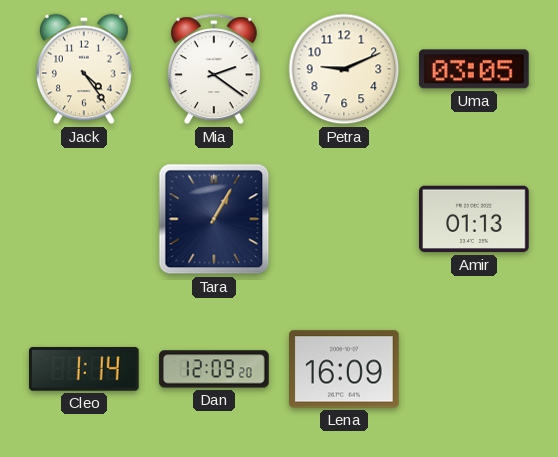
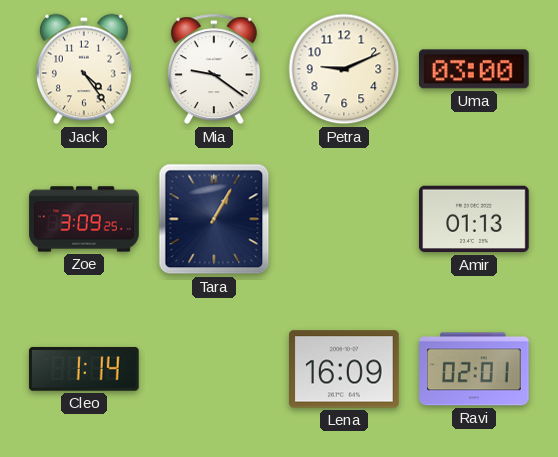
Mia: 2:21 -> 9:21
Uma: 03:05 -> 03:00
Zoe: none -> 3:09
Dan: 12:09 -> none
Ravi: none -> 02:01
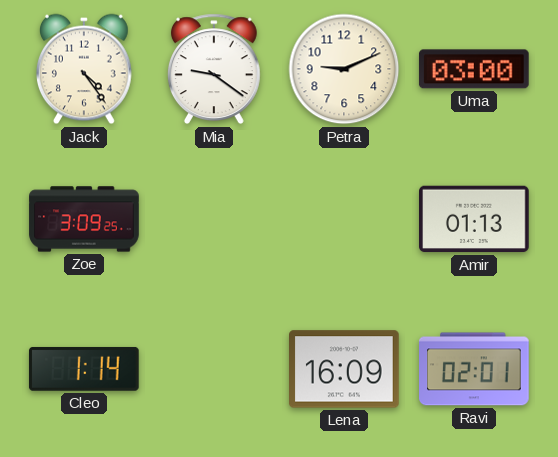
Tara: 1:05 -> none
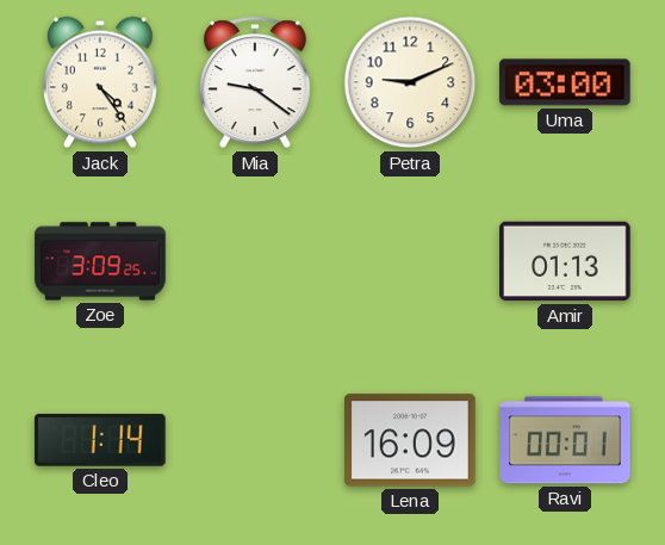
Ravi: 02:01 -> 00:01
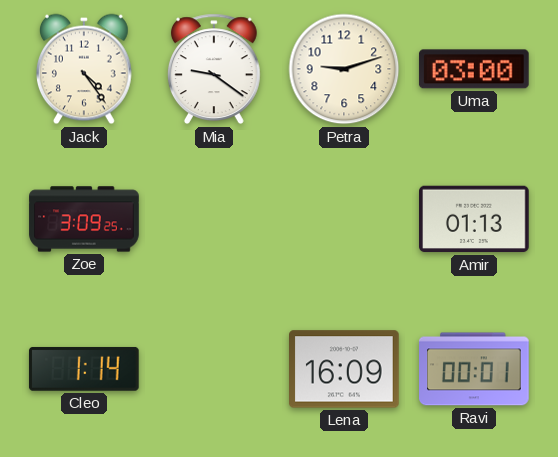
Petra: 9:11 -> 9:12
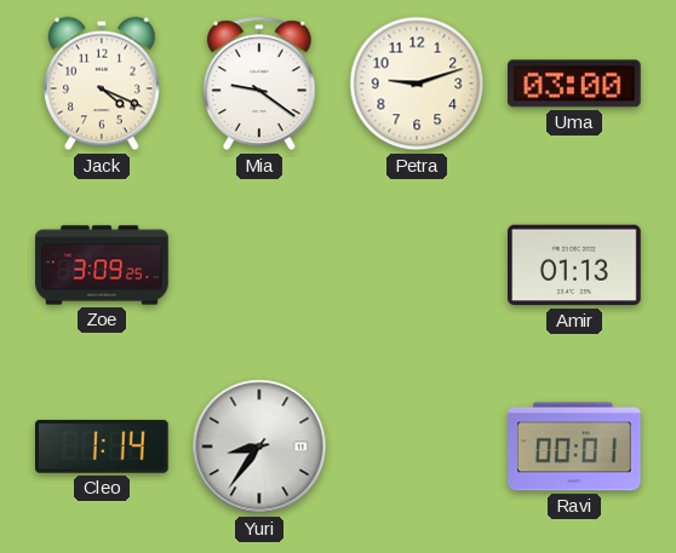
Jack: 4:24 -> 4:19
Yuri: none -> 8:36
Lena: 16:09 -> none
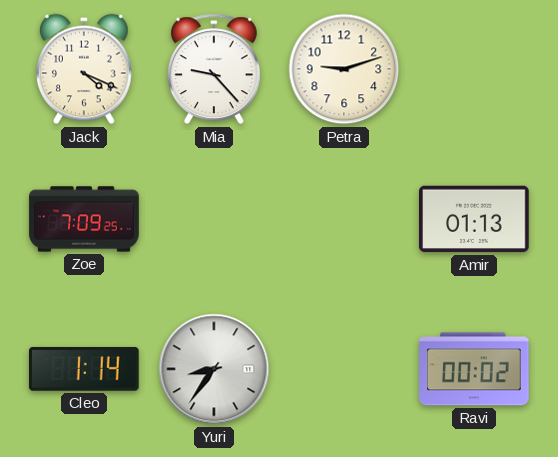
Mia: 9:21 -> 9:23
Uma: 03:00 -> none
Zoe: 3:09 -> 7:09
Ravi: 00:01 -> 00:02
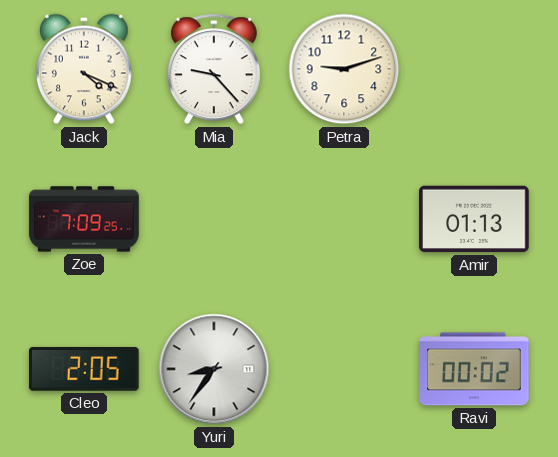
Cleo: 1:14 -> 2:05
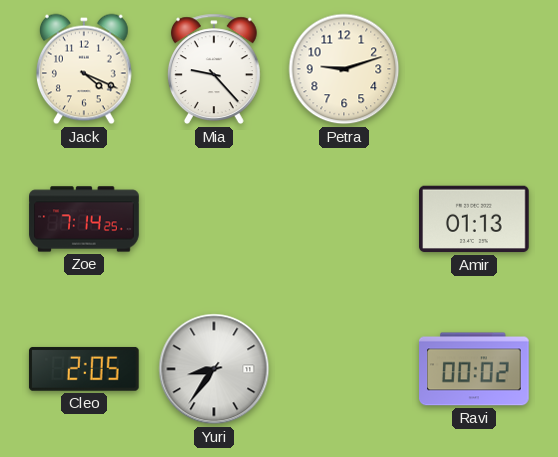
Zoe: 7:09 -> 7:14
